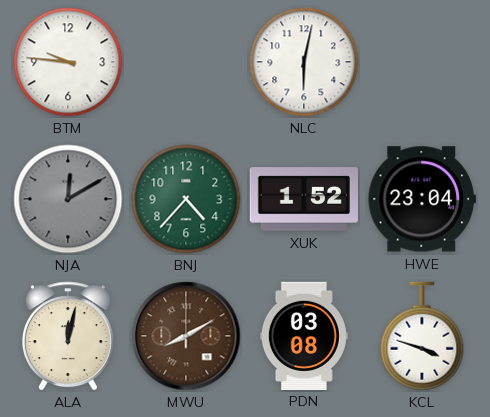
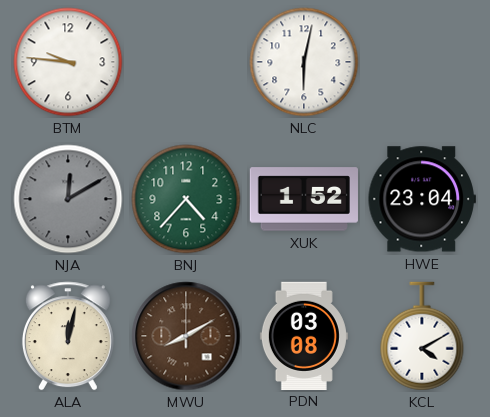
KCL: 3:48 -> 4:10
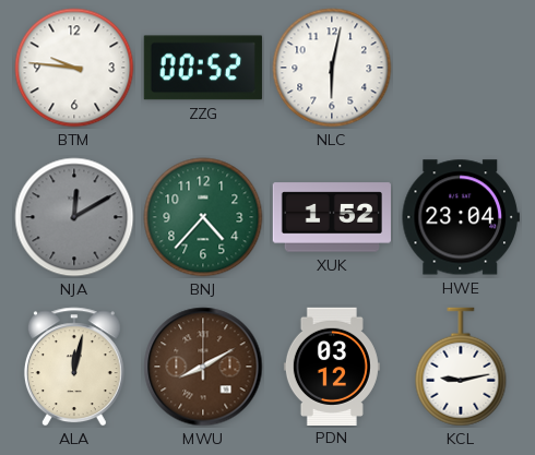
ZZG: none -> 00:52
PDN: 03:08 -> 03:12
KCL: 4:10 -> 9:13
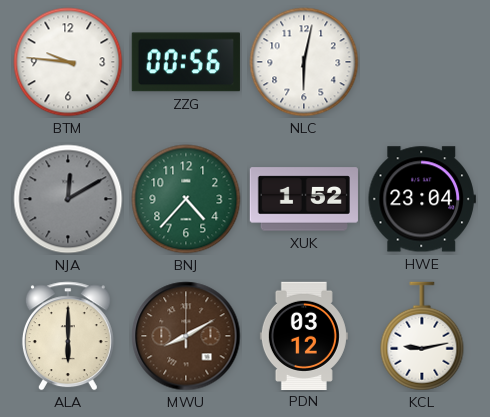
ZZG: 00:52 -> 00:56
ALA: 12:02 -> 6:00
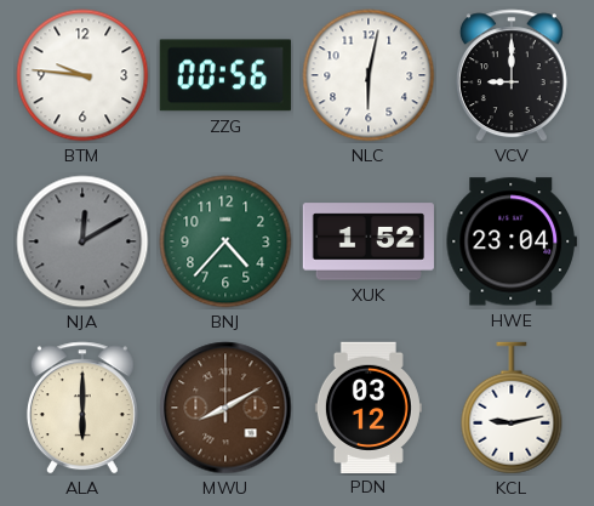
VCV: none -> 9:00
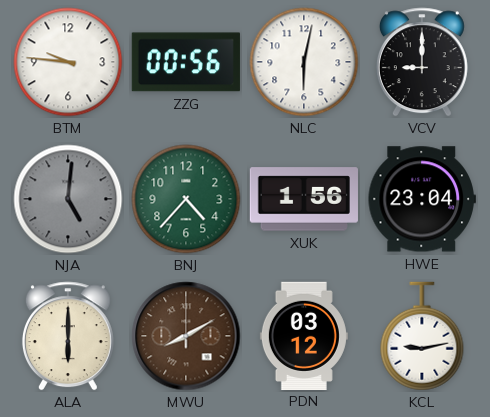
NJA: 12:10 -> 5:01
XUK: 1:52 -> 1:56
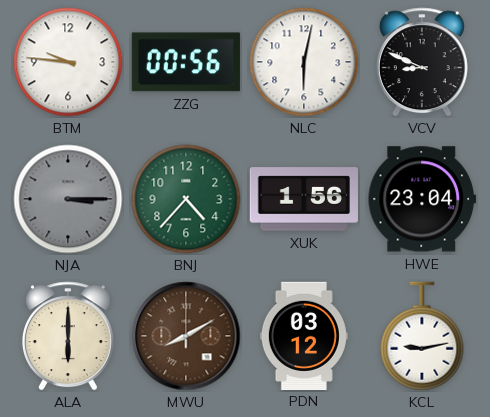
VCV: 9:00 -> 8:49
NJA: 5:01 -> 3:15
